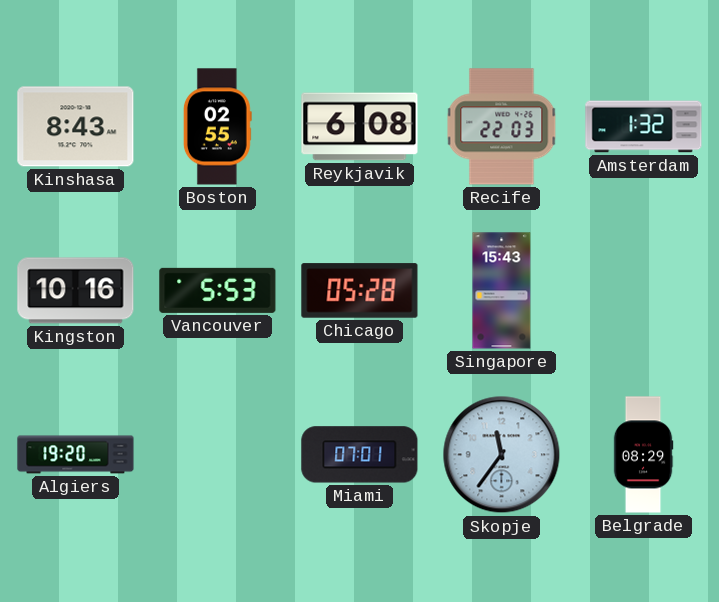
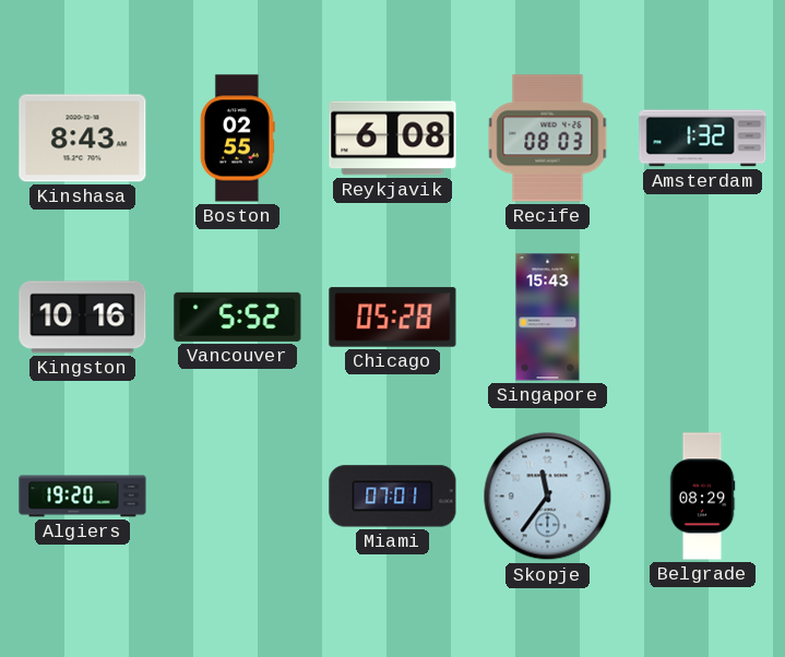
Recife: 22:03 -> 08:03
Vancouver: 5:53 -> 5:52
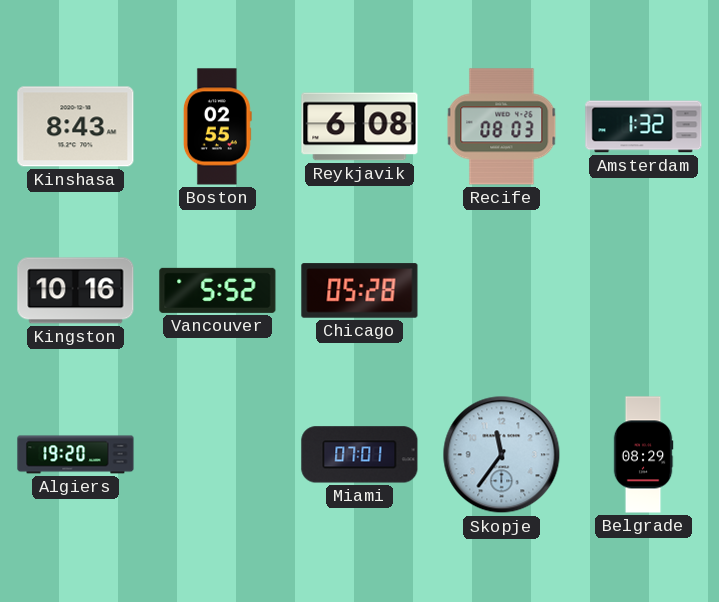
Singapore: 15:43 -> none
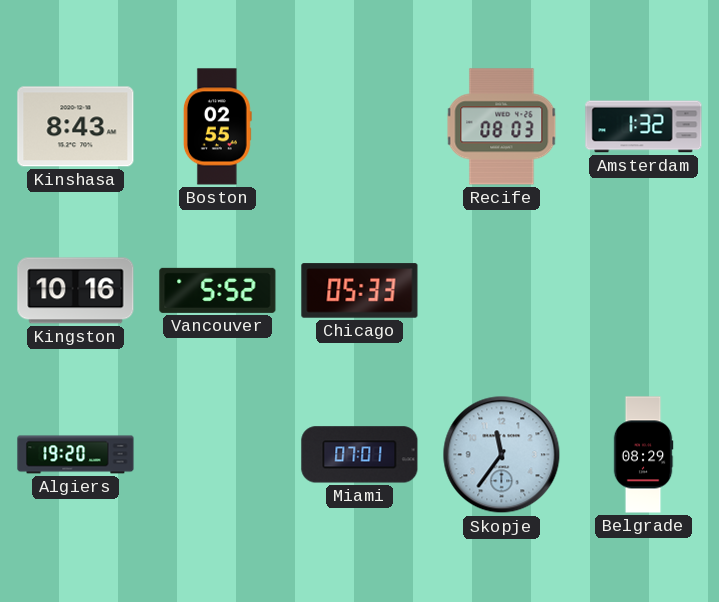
Reykjavik: 6:08 -> none
Chicago: 05:28 -> 05:33
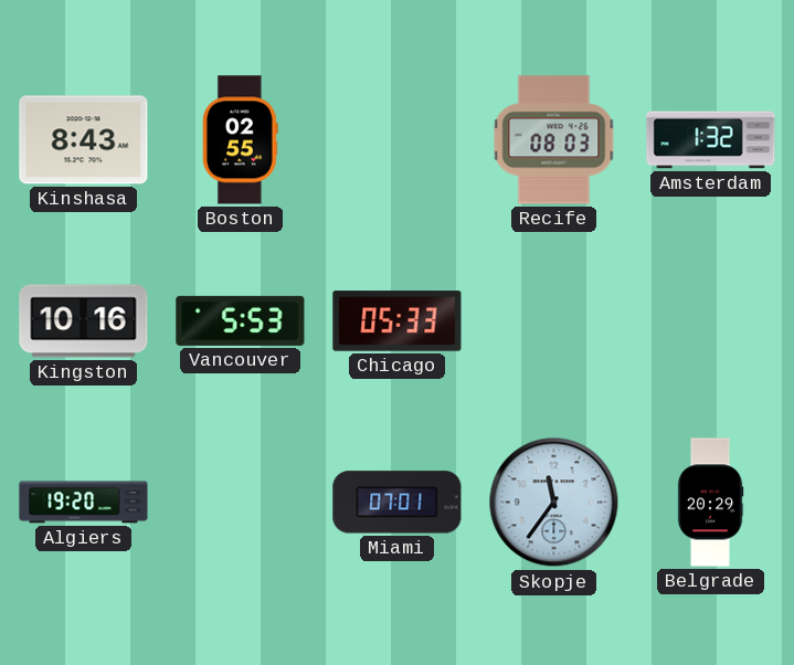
Vancouver: 5:52 -> 5:53
Belgrade: 08:29 -> 20:29
